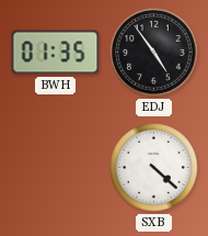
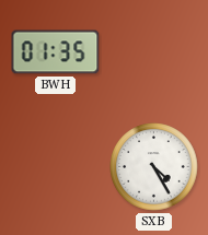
EDJ: 4:54 -> none
SXB: 4:22 -> 4:25
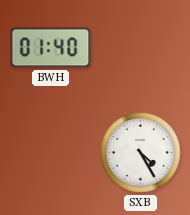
BWH: 01:35 -> 01:40
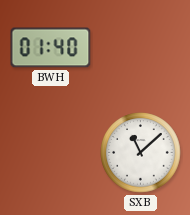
SXB: 4:25 -> 11:08
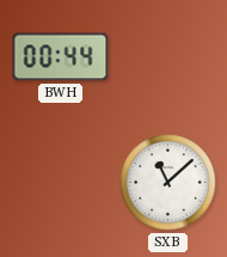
BWH: 01:40 -> 00:44
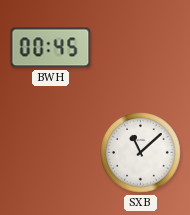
BWH: 00:44 -> 00:45
